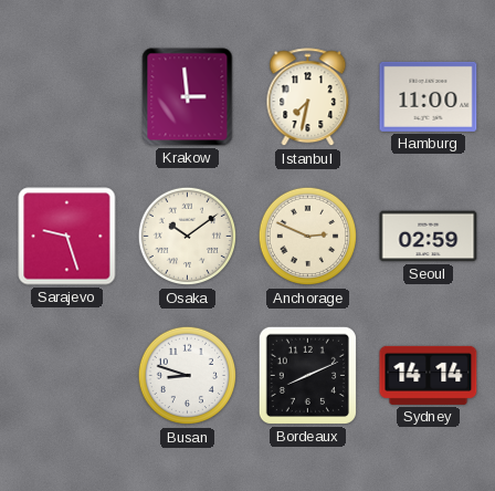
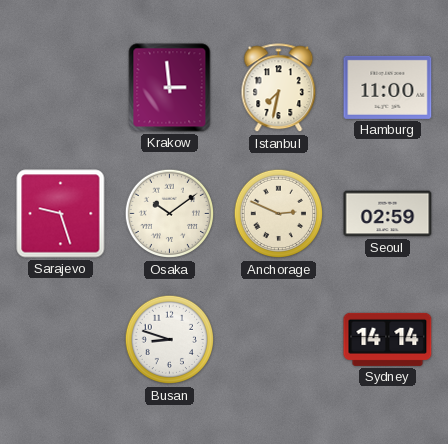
Bordeaux: 8:11 -> none
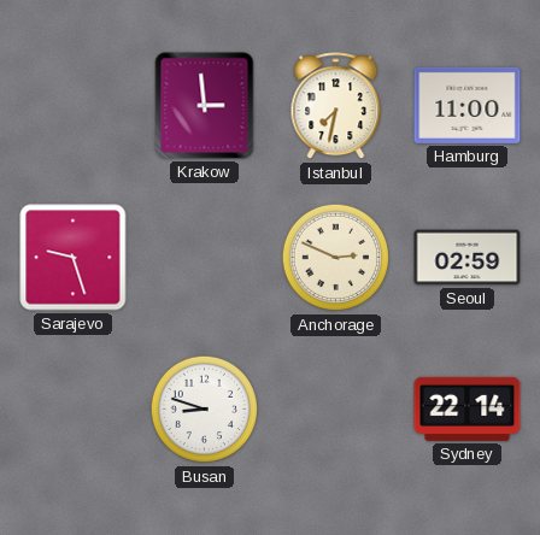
Osaka: 10:09 -> none
Sydney: 14:14 -> 22:14
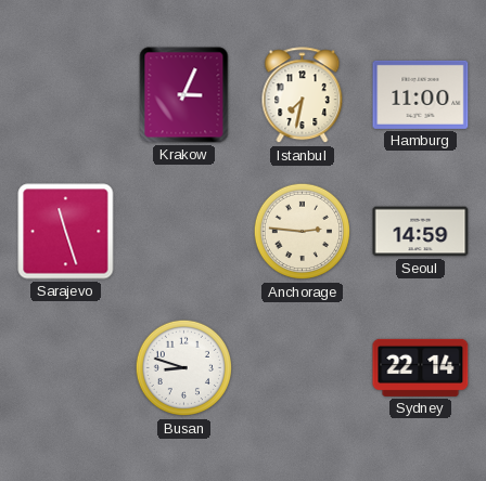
Krakow: 2:59 -> 3:04
Sarajevo: 9:27 -> 11:27
Anchorage: 2:49 -> 2:46
Seoul: 02:59 -> 14:59
